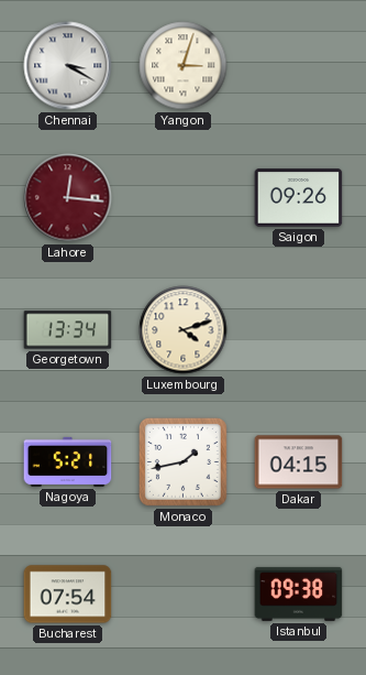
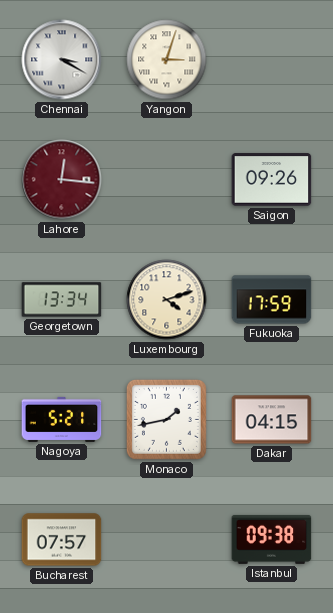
Fukuoka: none -> 17:59
Bucharest: 07:54 -> 07:57
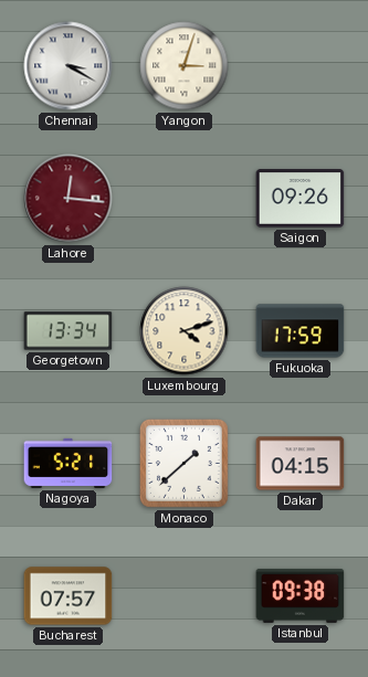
Monaco: 1:43 -> 1:38
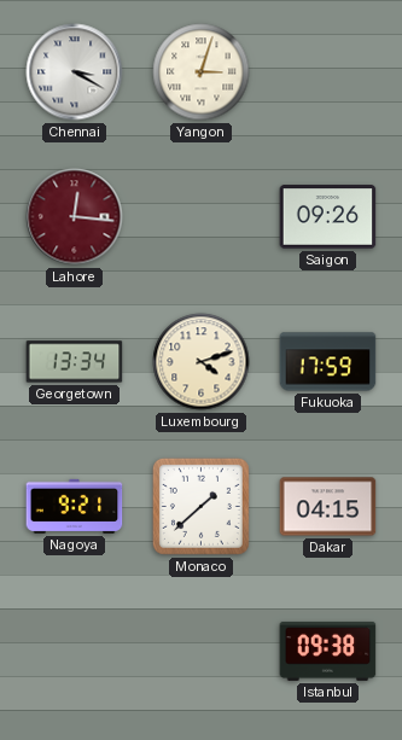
Nagoya: 5:21 -> 9:21
Bucharest: 07:57 -> none
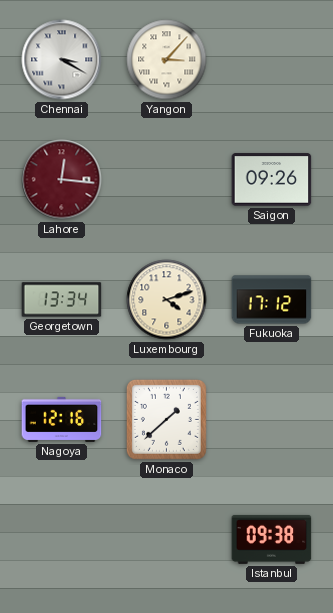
Yangon: 3:03 -> 3:07
Fukuoka: 17:59 -> 17:12
Nagoya: 9:21 -> 12:16
Dakar: 04:15 -> none
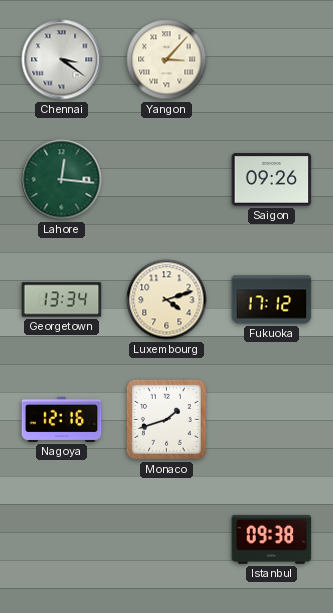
Chennai: 3:20 -> 3:21
Lahore dial: burgundy -> green
Monaco: 1:38 -> 1:42
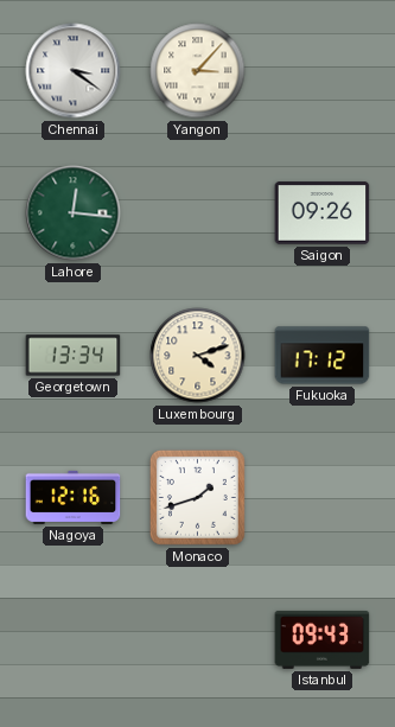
Istanbul: 09:38 -> 09:43
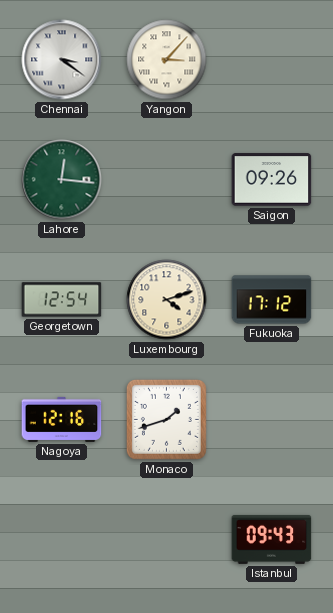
Georgetown: 13:34 -> 12:54
